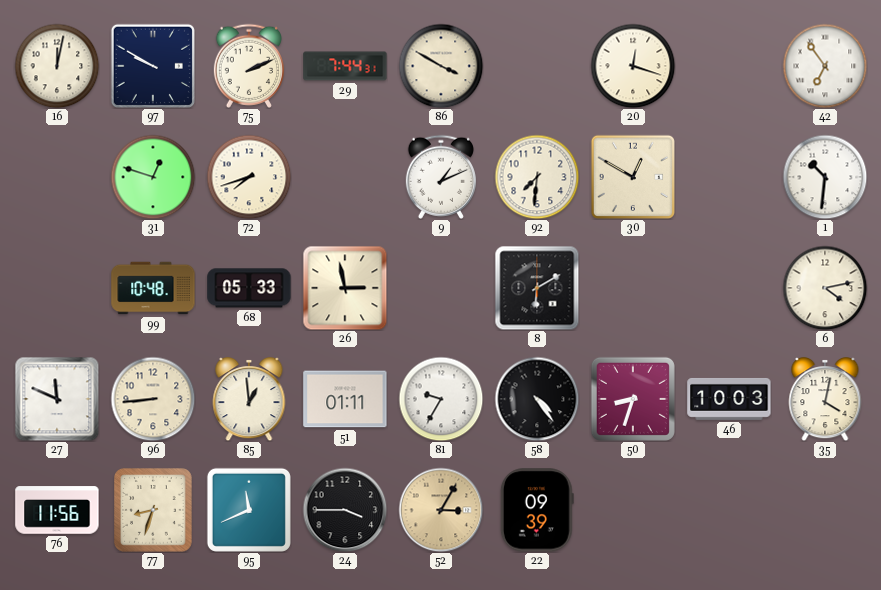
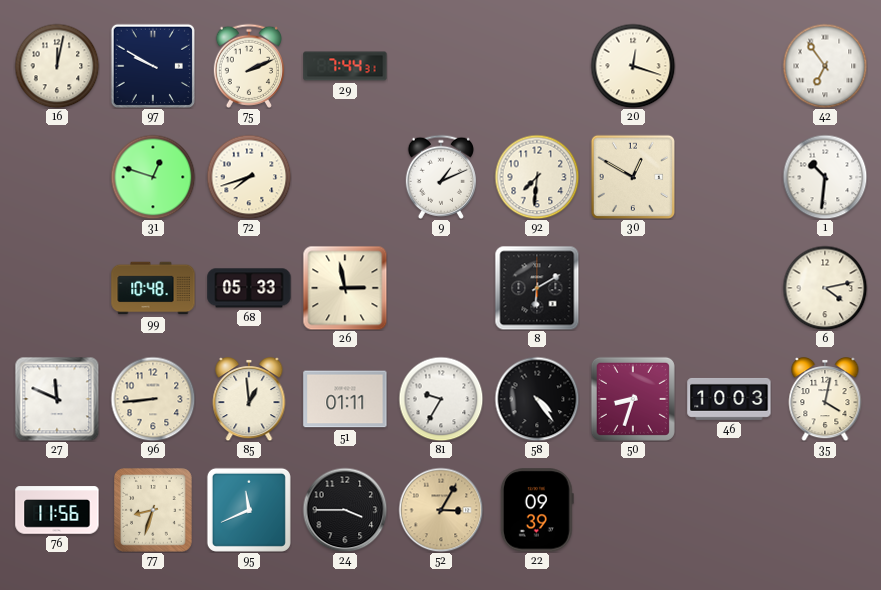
86: 3:50 -> none
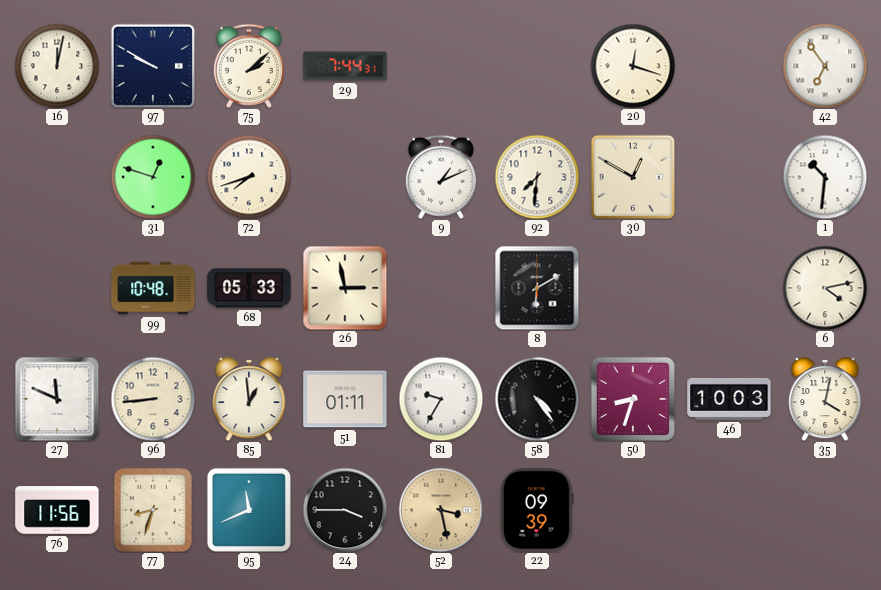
75: 2:11 -> 2:08
52: 3:05 -> 3:28
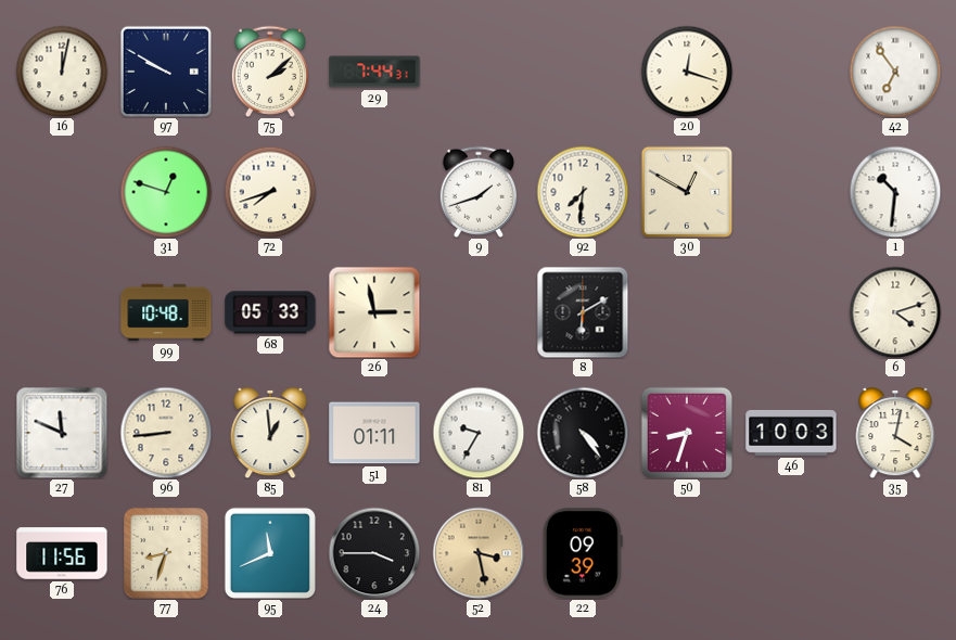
9: 1:11 -> 1:42
6: 4:13 -> 4:12
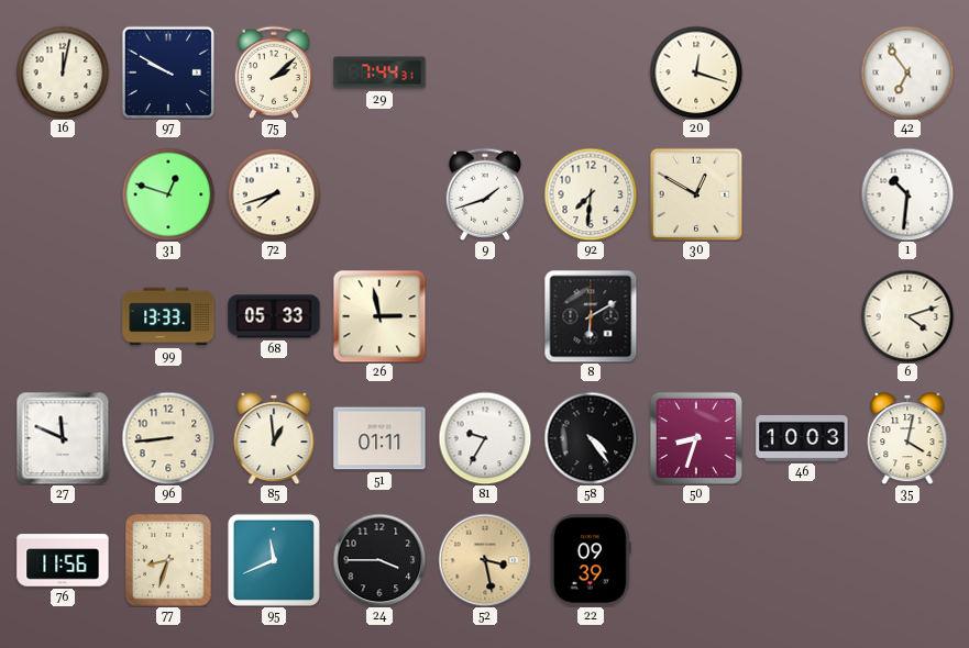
99: 10:48 -> 13:33
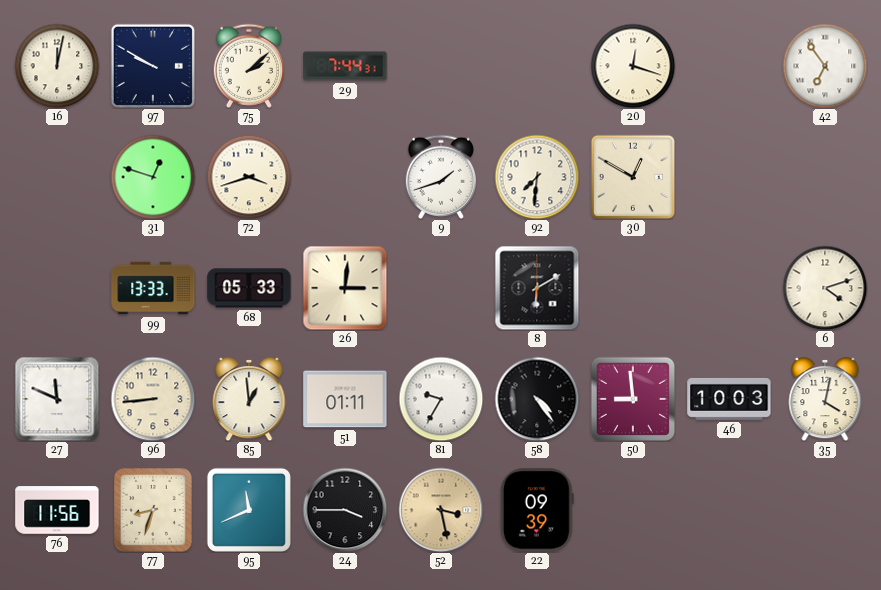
72: 7:42 -> 3:42
1: 10:31 -> none
26: 2:58 -> 3:01
50: 8:33 -> 8:59
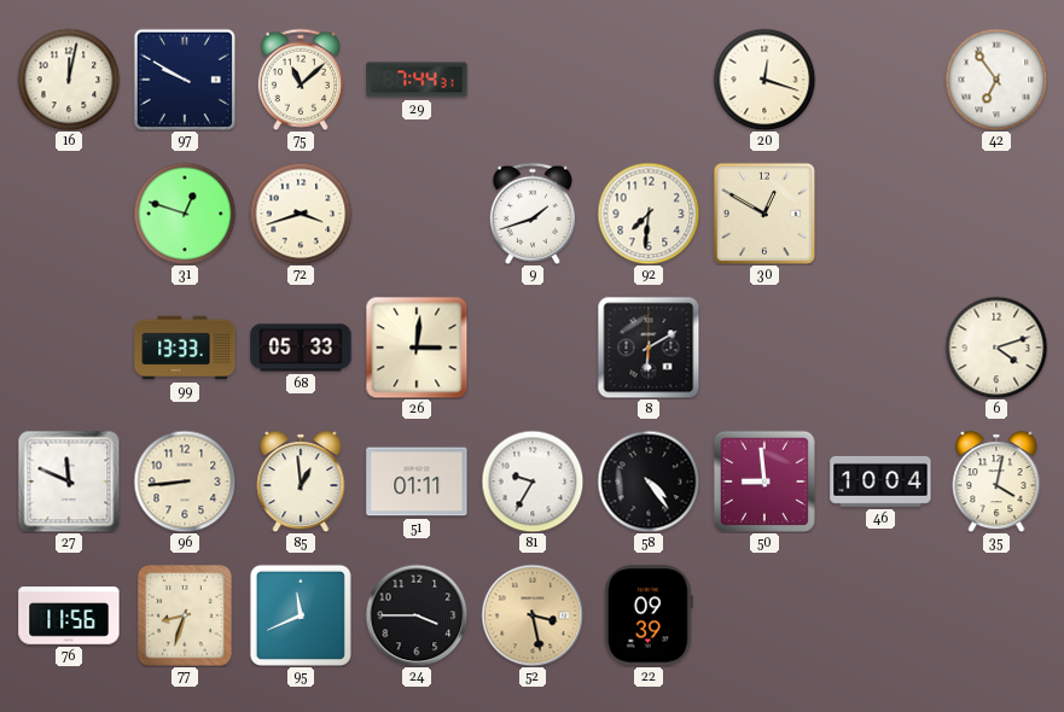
75: 2:08 -> 11:08
46: 10:03 -> 10:04
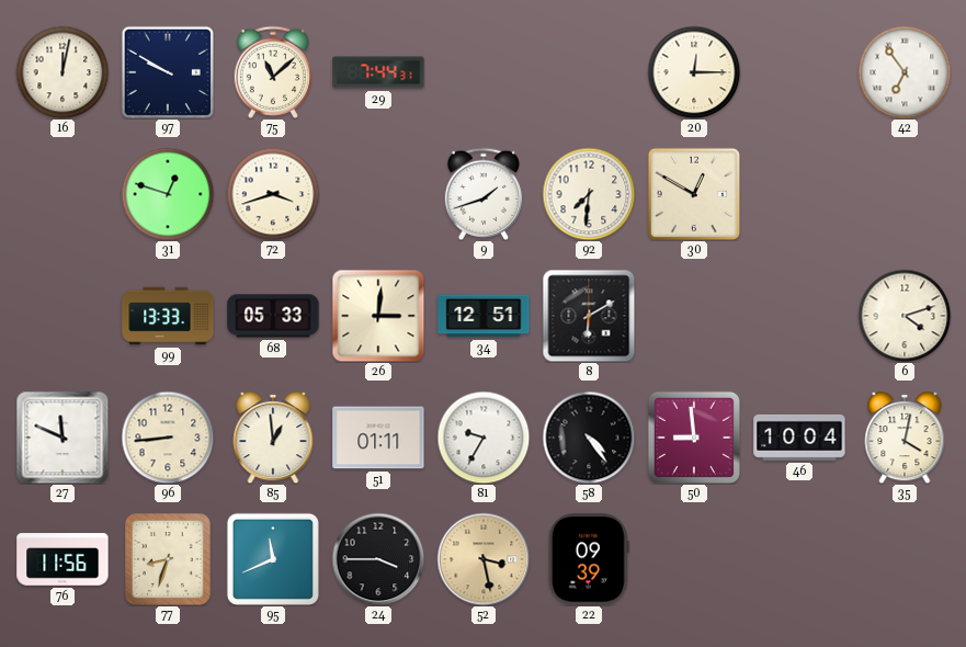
20: 12:18 -> 12:15
34: none -> 12:51
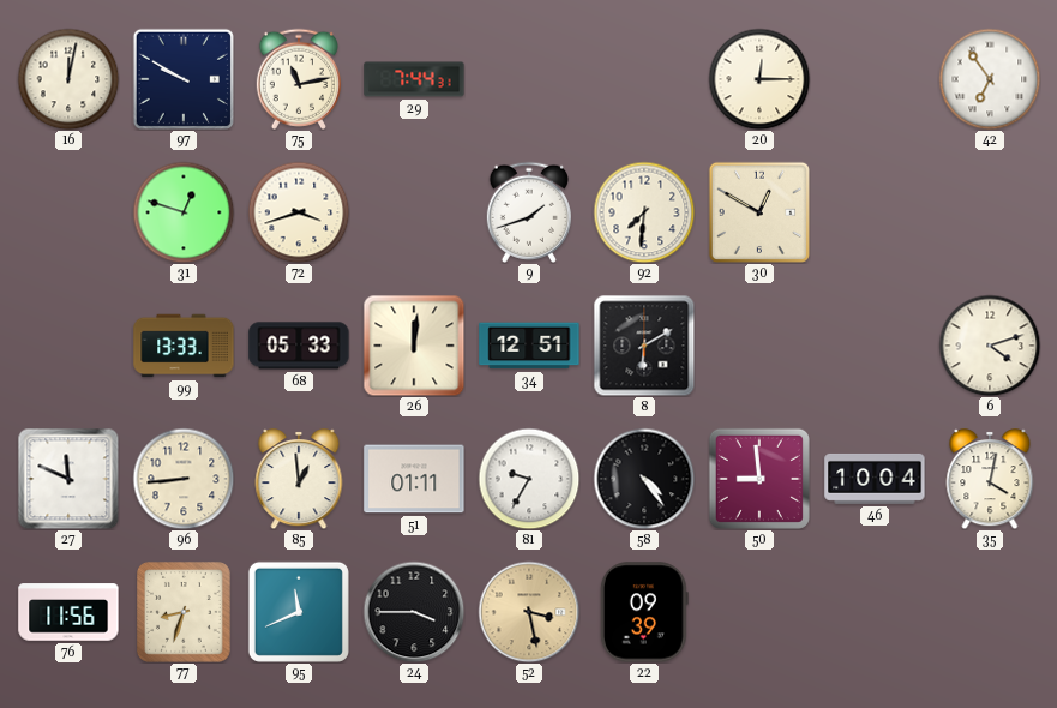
75: 11:08 -> 11:13
26: 3:01 -> 12:01
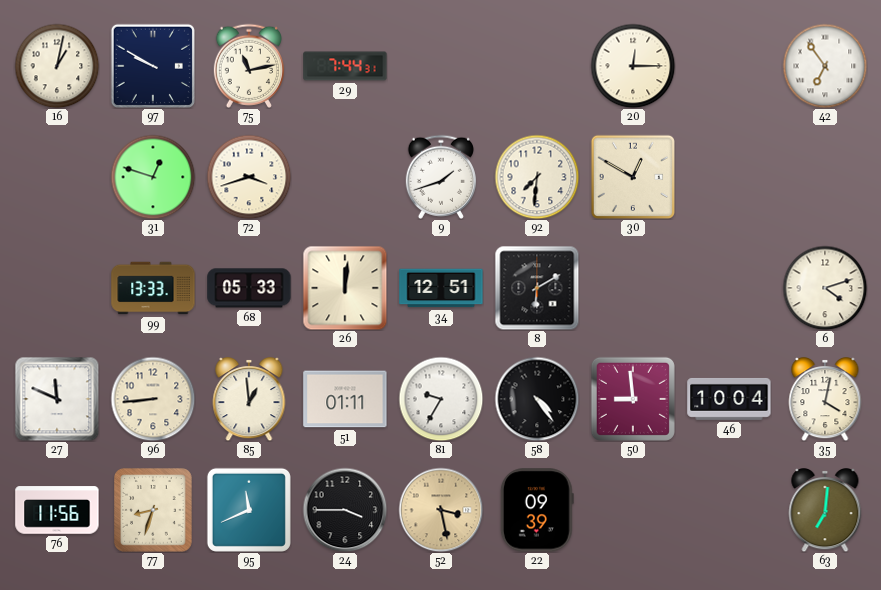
16: 12:02 -> 1:02
63: none -> 7:01
